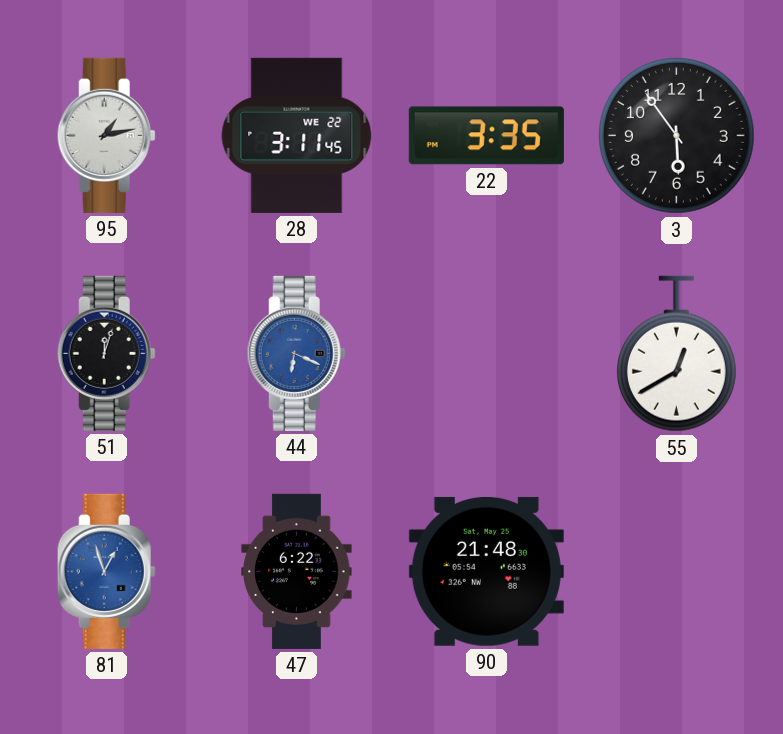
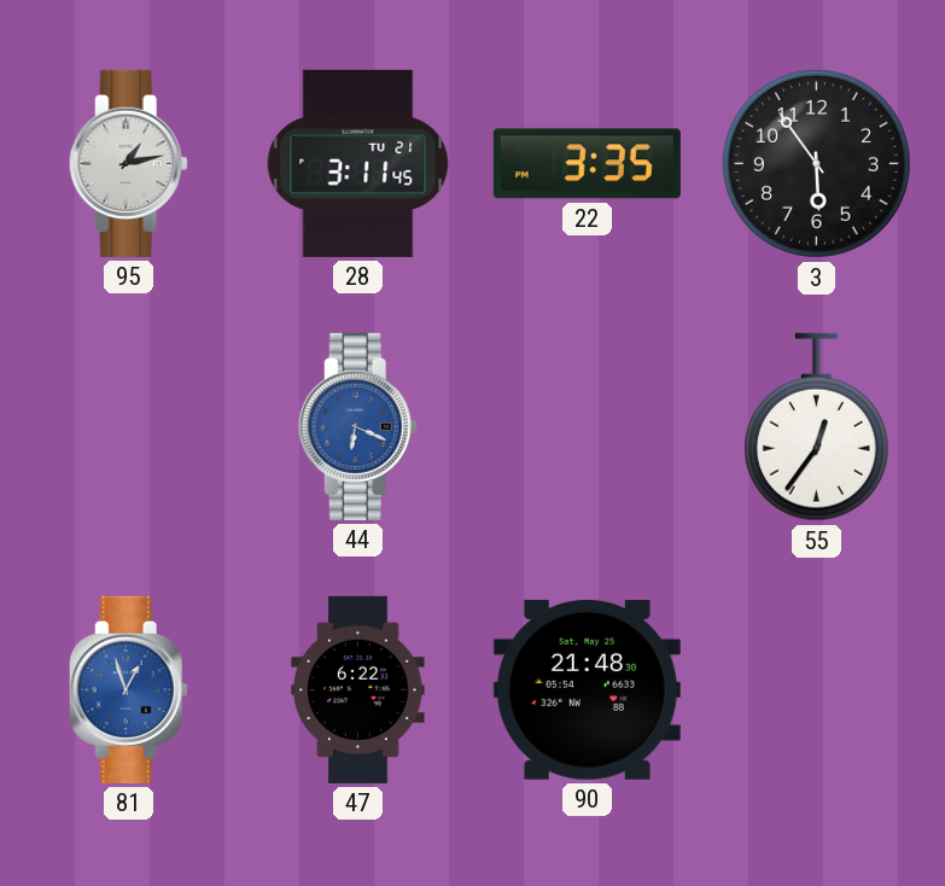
28 date: WE 22 -> TU 21
51: 12:03 -> none
55: 12:40 -> 12:36
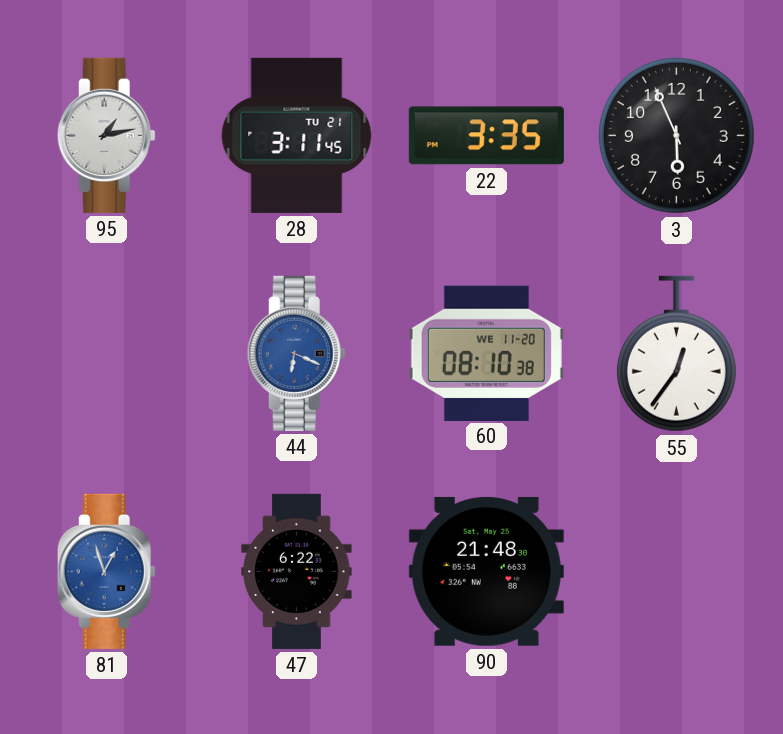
3: 5:54 -> 5:56
60: none -> 08:10
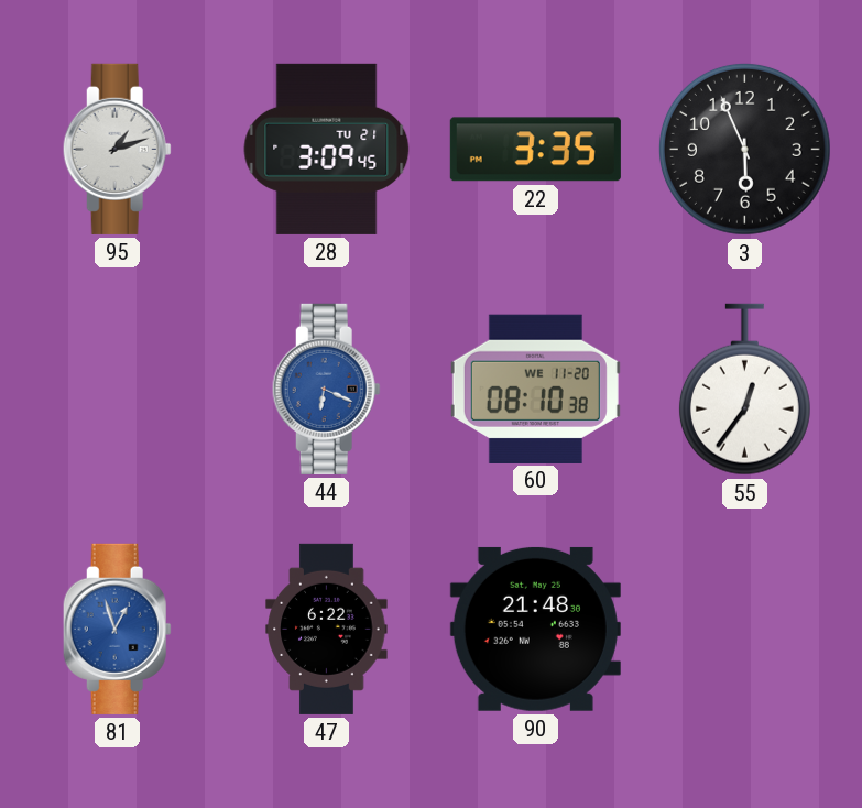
95: 1:13 -> 1:12
28: 3:11 -> 3:09
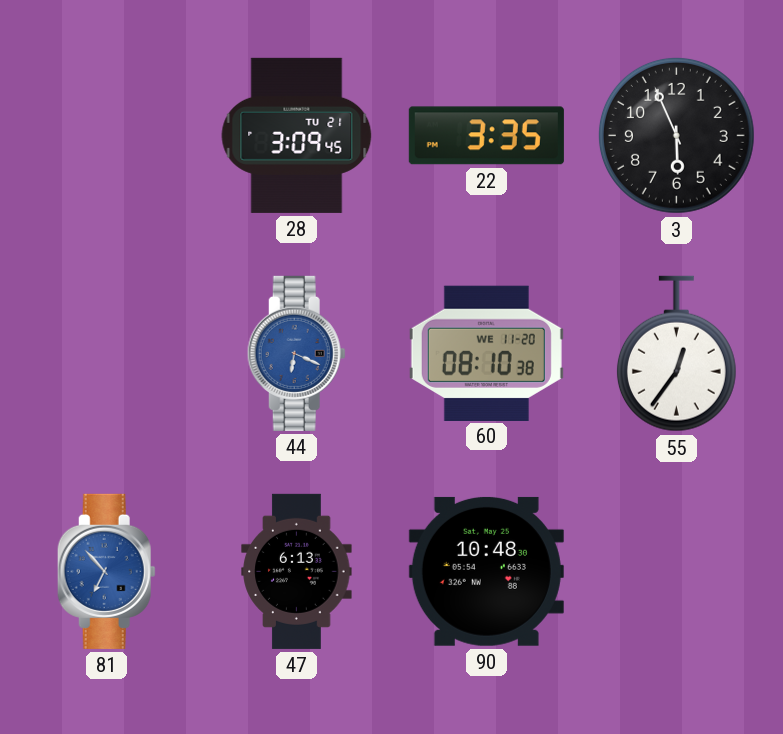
95: 1:12 -> none
81: 12:57 -> 6:53
47: 6:22 -> 6:13
90: 21:48 -> 10:48
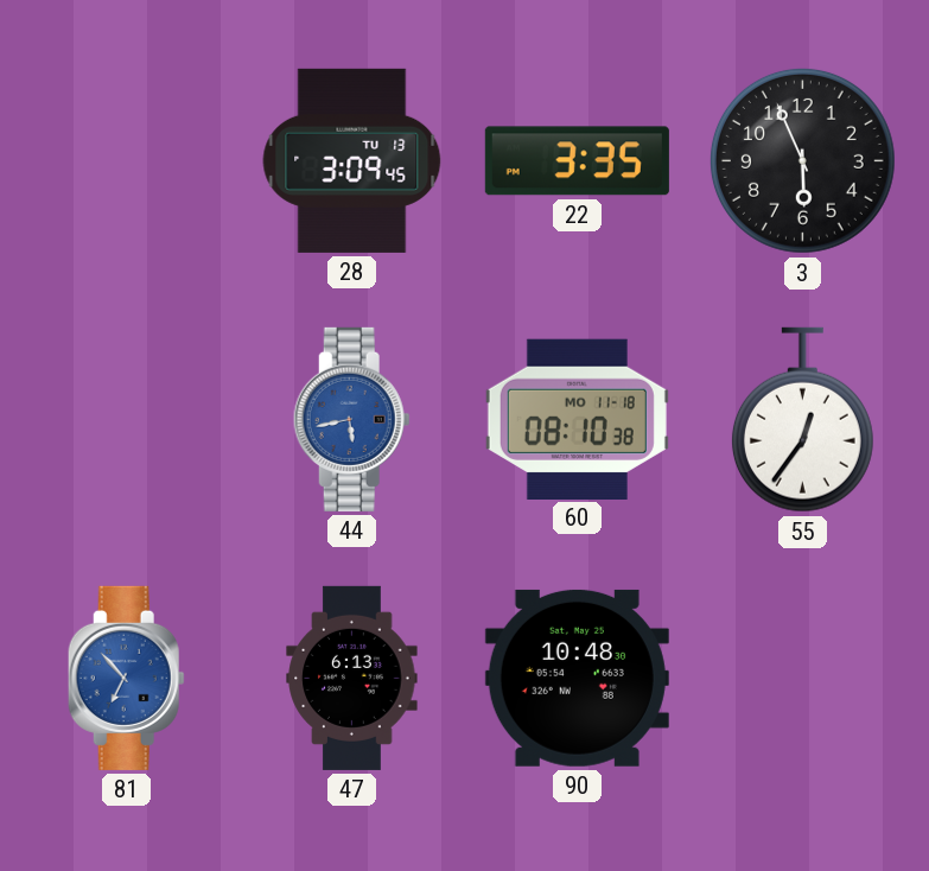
28 date: TU 21 -> TU 13
44: 6:19 -> 5:43
60 date: WE 11-20 -> MO 11-18
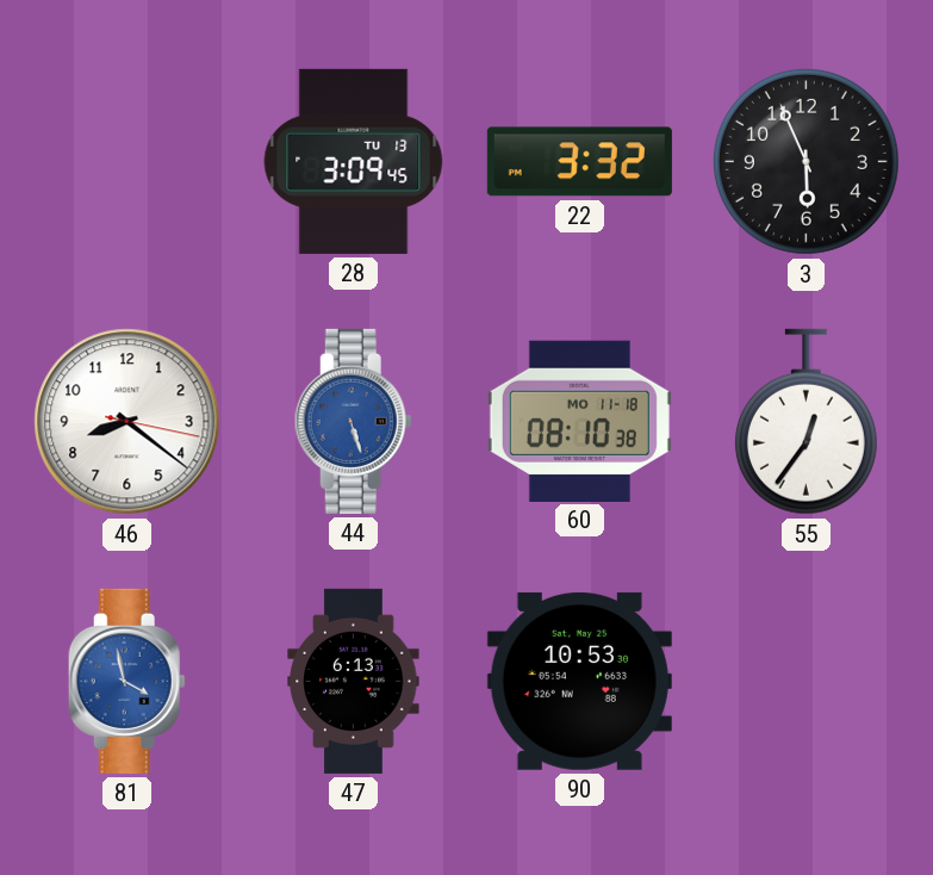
22: 3:35 -> 3:32
46: none -> 8:21
44: 5:43 -> 5:27
81: 6:53 -> 3:58
90: 10:48 -> 10:53
